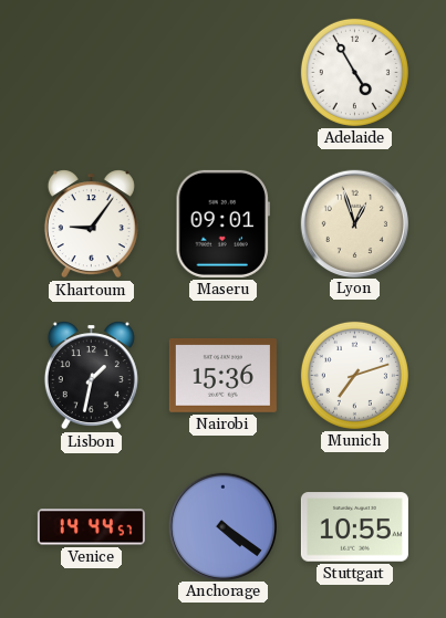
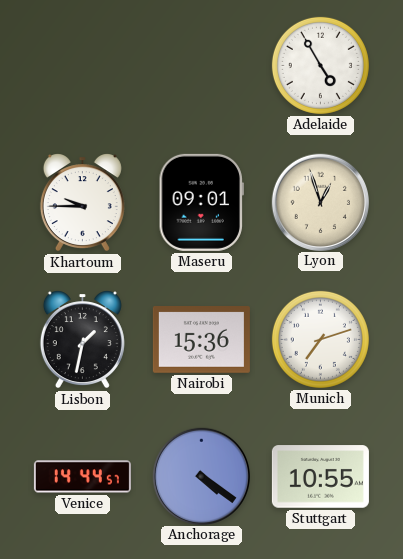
Khartoum: 9:06 -> 9:45
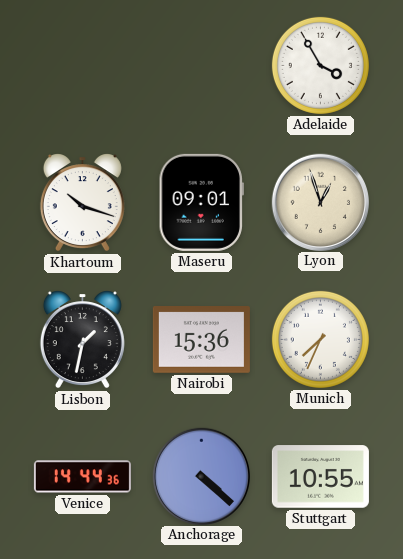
Adelaide: 4:55 -> 3:55
Khartoum: 9:45 -> 10:18
Munich: 7:12 -> 7:34
Venice: 14:44:57 -> 14:44:36
Anchorage: 4:21 -> 4:22
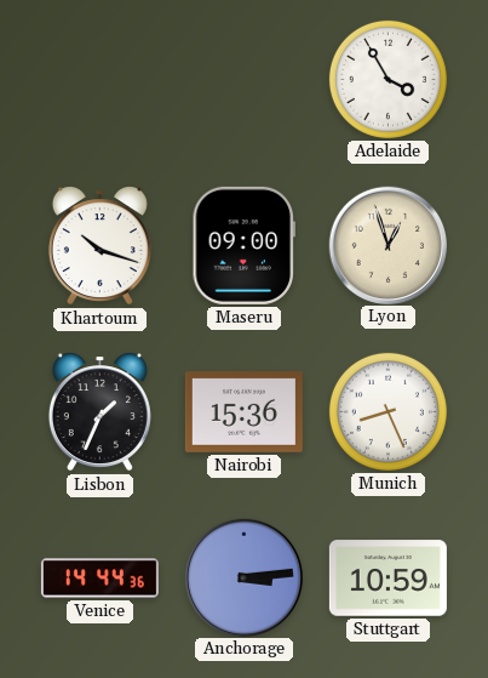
Maseru: 09:01 -> 09:00
Lisbon: 1:32 -> 1:34
Munich: 7:34 -> 8:26
Anchorage: 4:22 -> 3:14
Stuttgart: 10:55 -> 10:59
